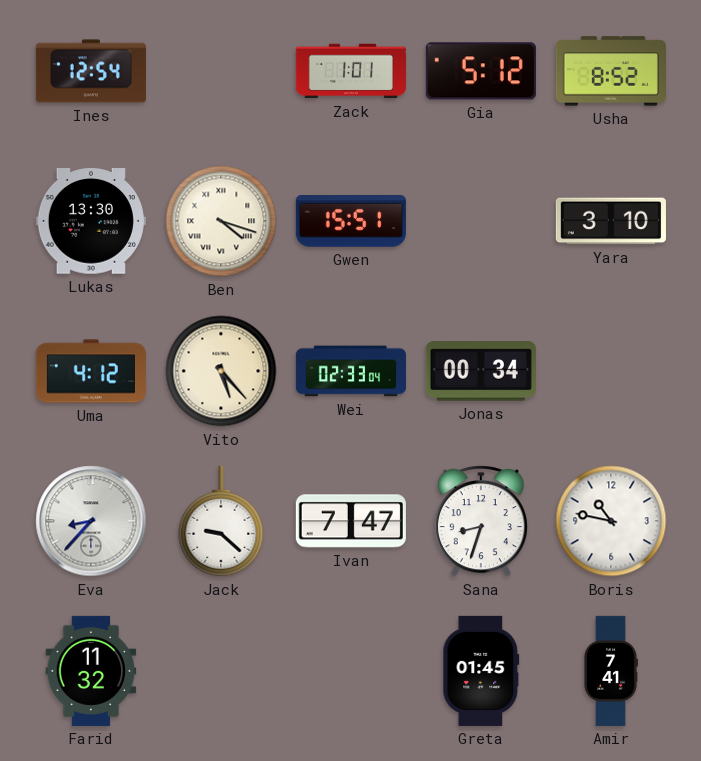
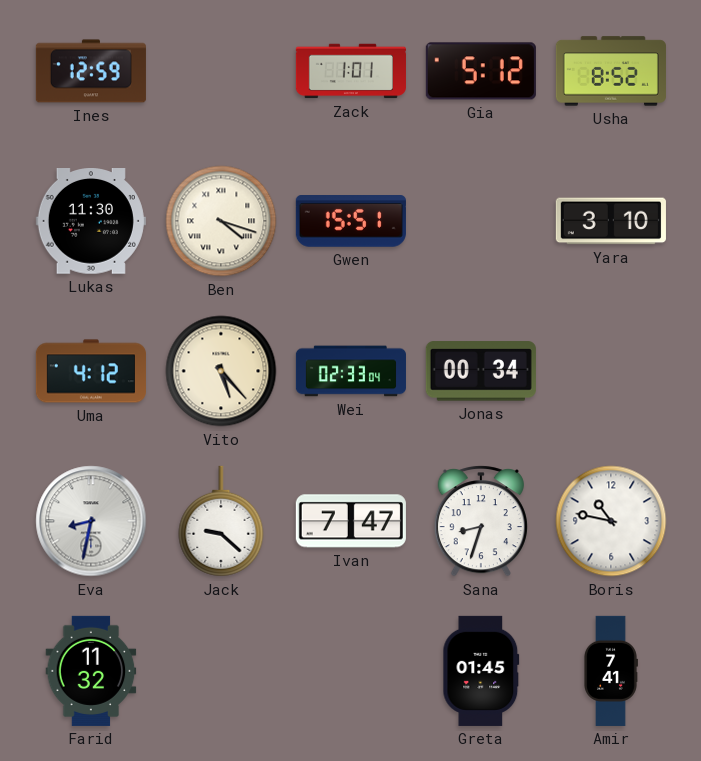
Ines: 12:54 -> 12:59
Lukas: 13:30 -> 11:30
Eva: 8:37 -> 8:32
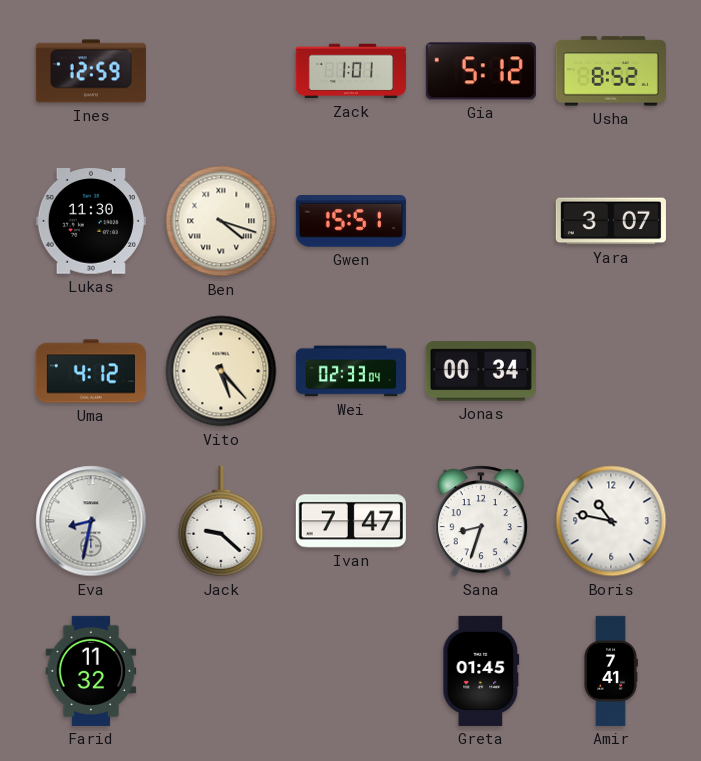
Yara: 3:10 -> 3:07
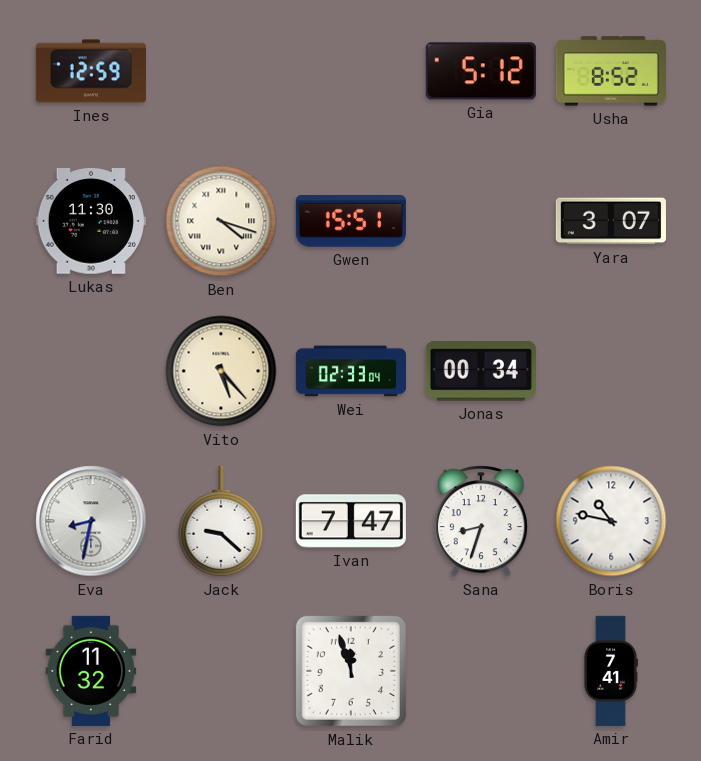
Zack: 1:01 -> none
Uma: 4:12 -> none
Malik: none -> 11:57
Greta: 01:45 -> none
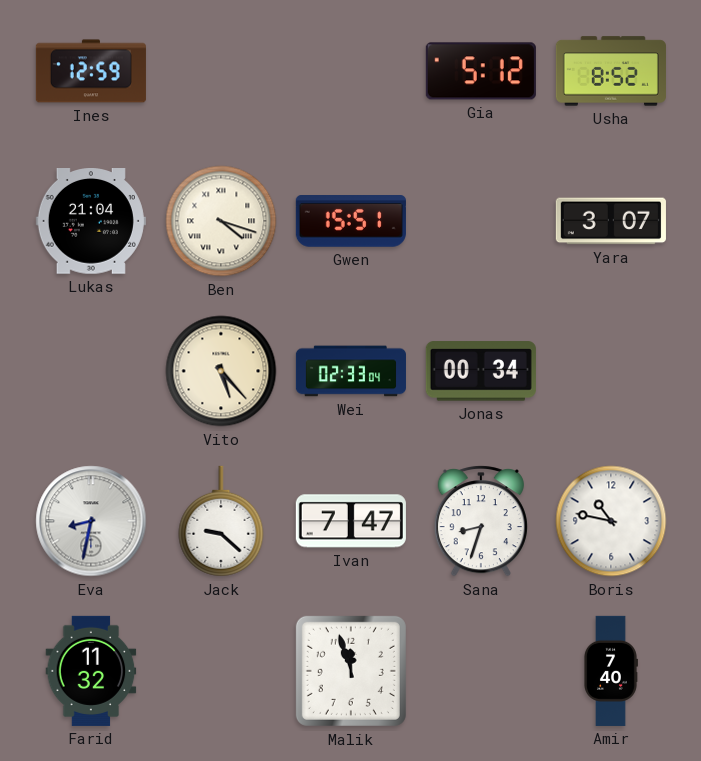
Lukas: 11:30 -> 21:04
Amir: 7:41 -> 7:40
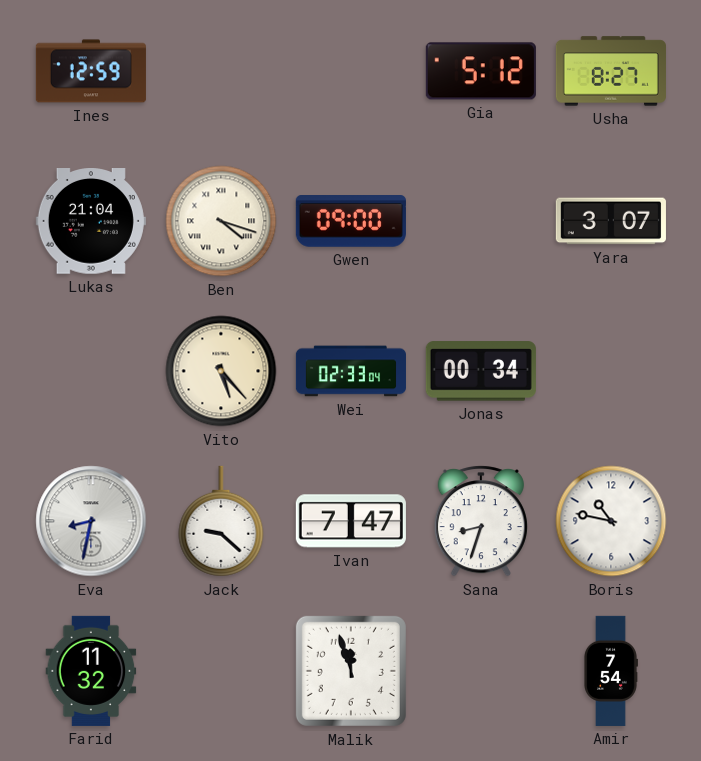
Usha: 8:52 -> 8:27
Gwen: 15:51 -> 09:00
Amir: 7:40 -> 7:54
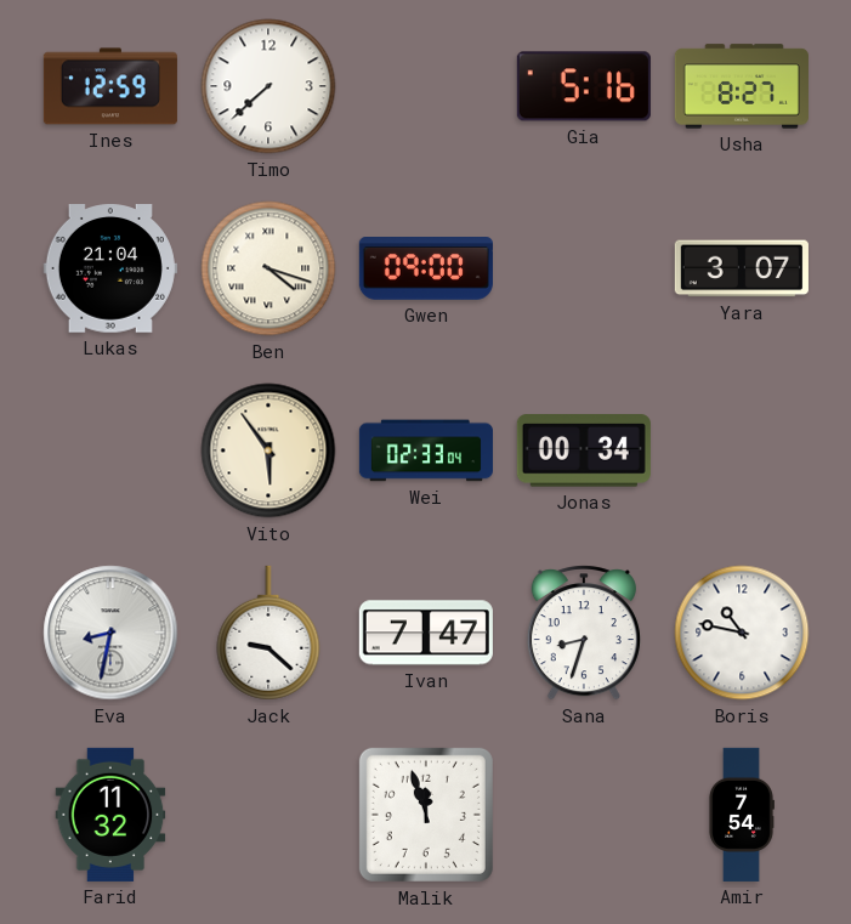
Timo: none -> 7:38
Gia: 5:12 -> 5:16
Vito: 5:23 -> 5:54
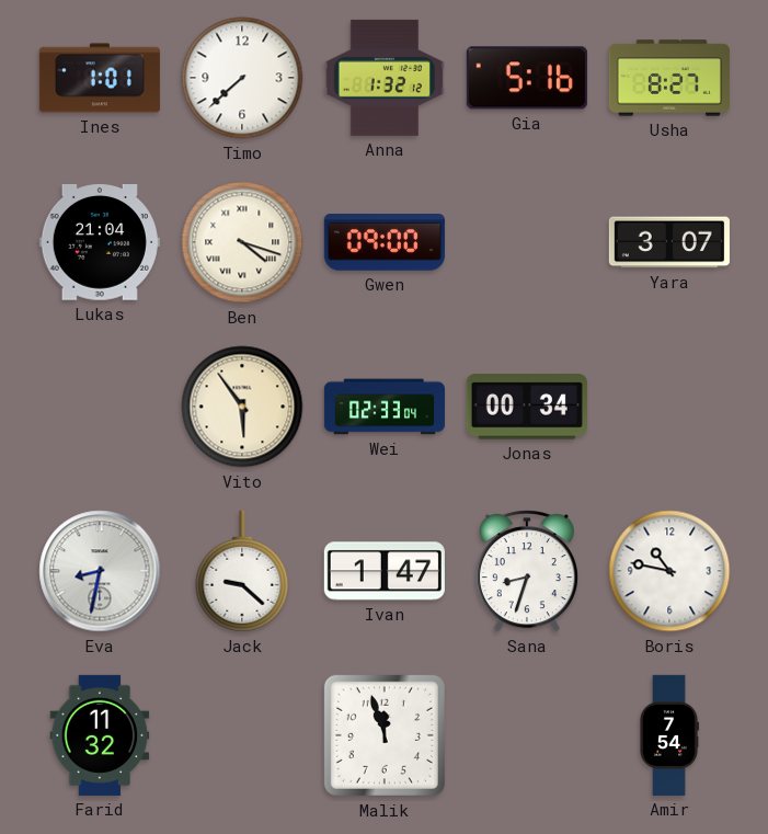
Ines: 12:59 -> 1:01
Anna: none -> 1:32
Ivan: 7:47 -> 1:47
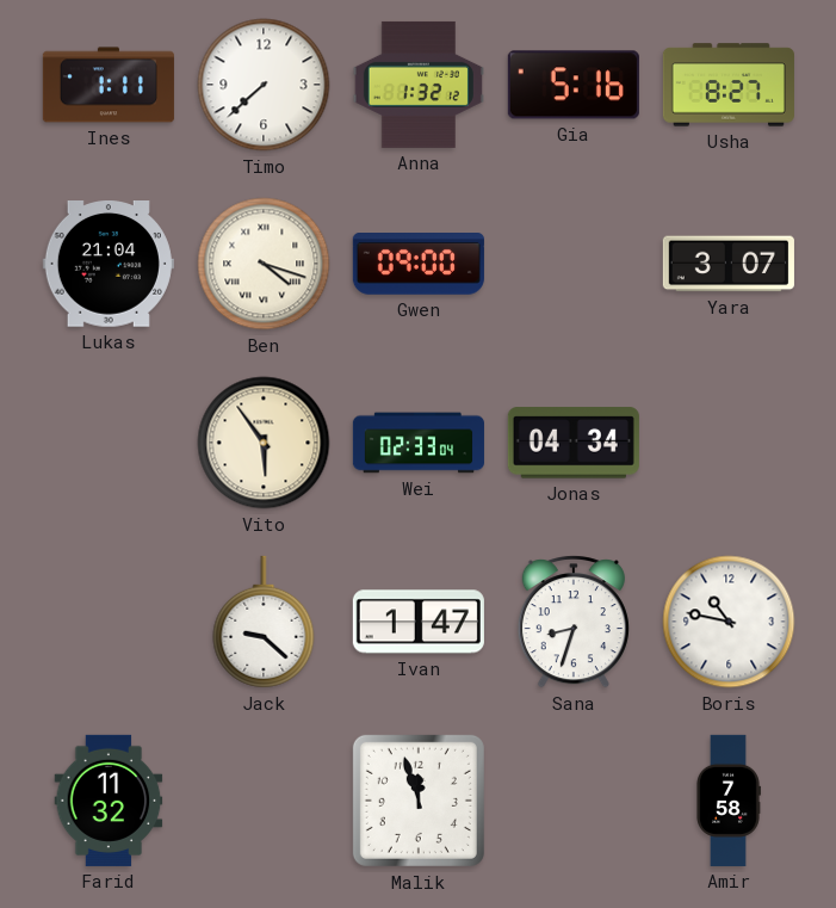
Ines: 1:01 -> 1:11
Jonas: 00:34 -> 04:34
Eva: 8:32 -> none
Amir: 7:54 -> 7:58
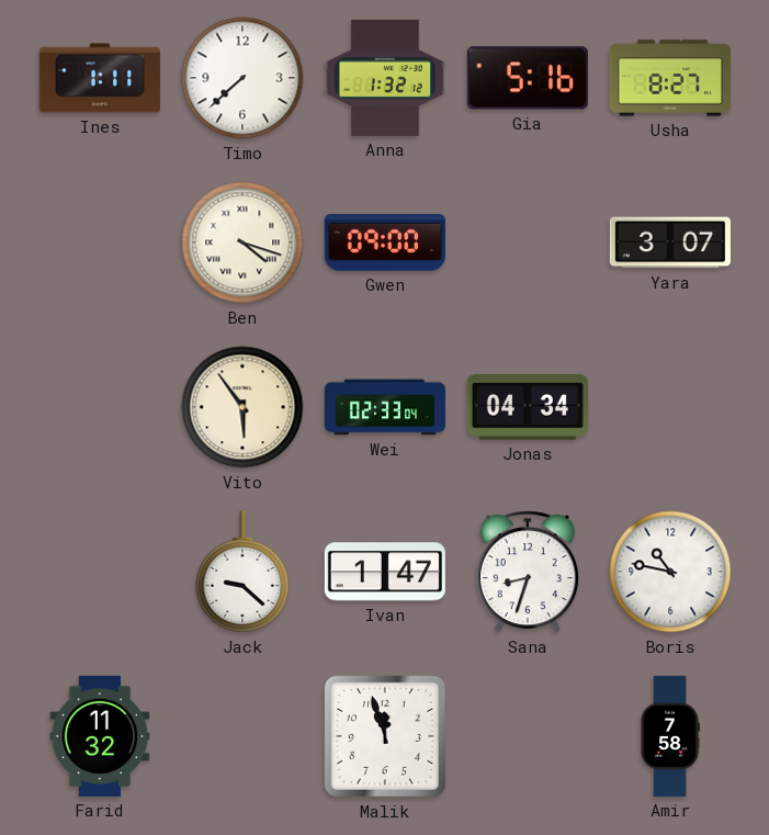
Lukas: 21:04 -> none
